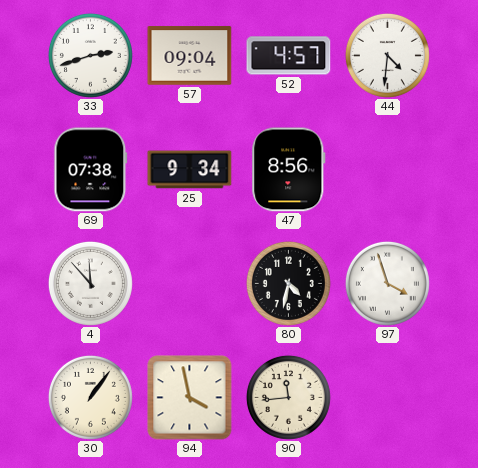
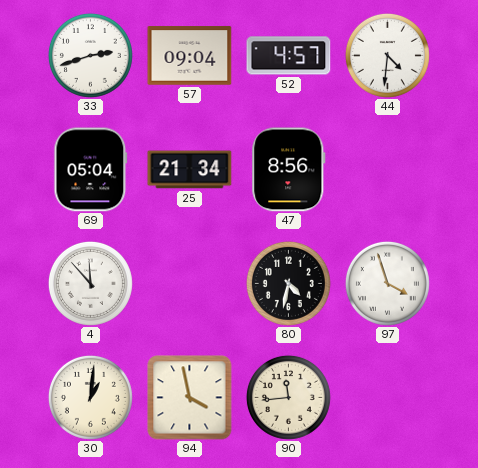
69: 07:38 -> 05:04
25: 9:34 -> 21:34
30: 1:06 -> 1:01
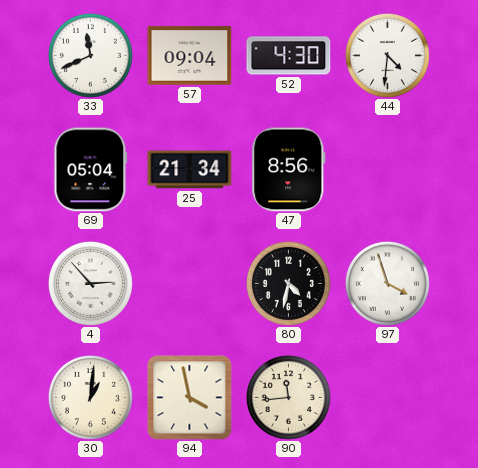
33: 2:42 -> 11:41
52: 4:57 -> 4:30
4: 11:53 -> 2:53
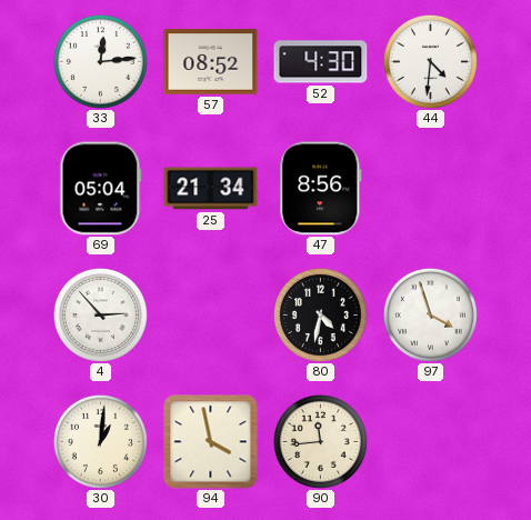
33: 11:41 -> 12:14
57: 09:04 -> 08:52
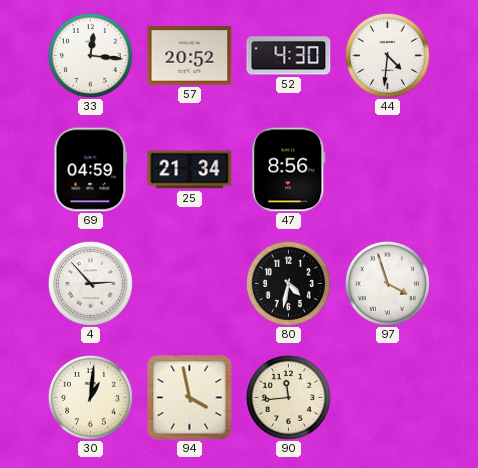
33: 12:14 -> 12:16
57: 08:52 -> 20:52
69: 05:04 -> 04:59
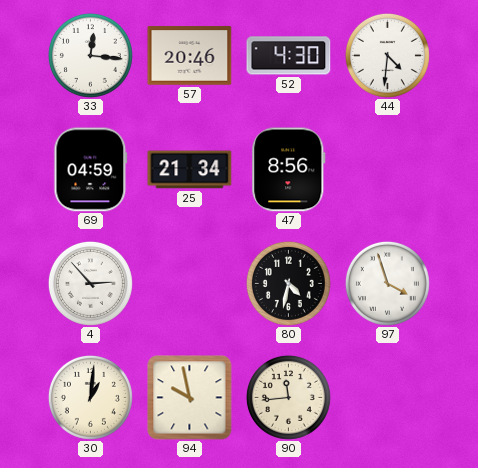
57: 20:52 -> 20:46
94: 3:58 -> 9:58
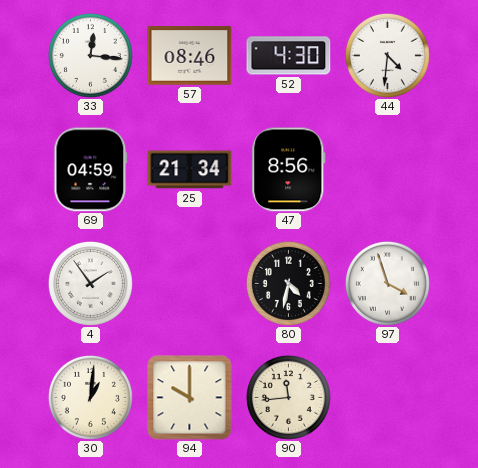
57: 20:46 -> 08:46
4: 2:53 -> 1:54
94: 9:58 -> 10:00
